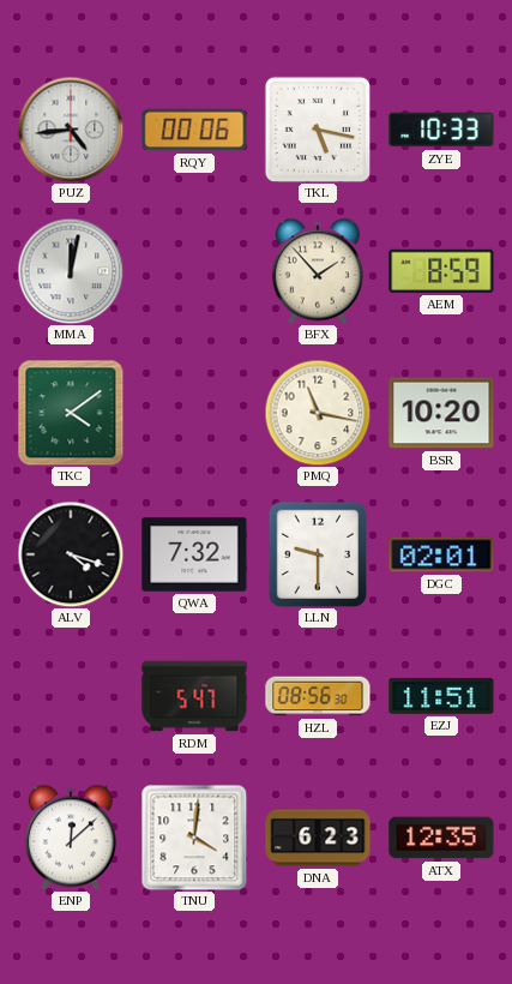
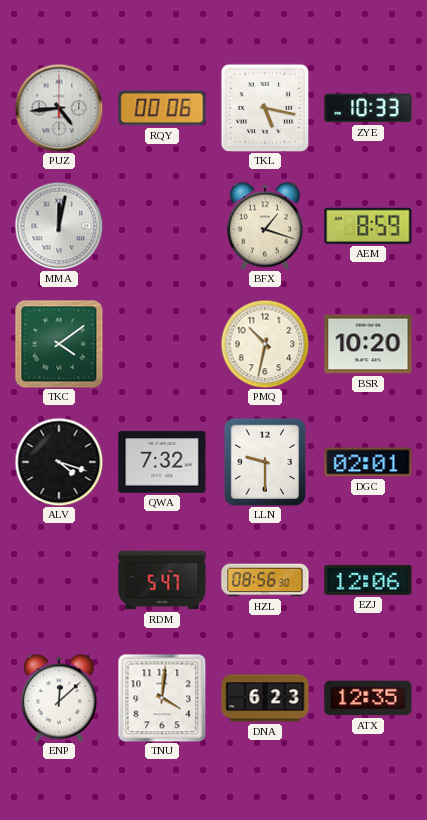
BFX: 1:53 -> 1:18
PMQ: 11:17 -> 10:32
EZJ: 11:51 -> 12:06
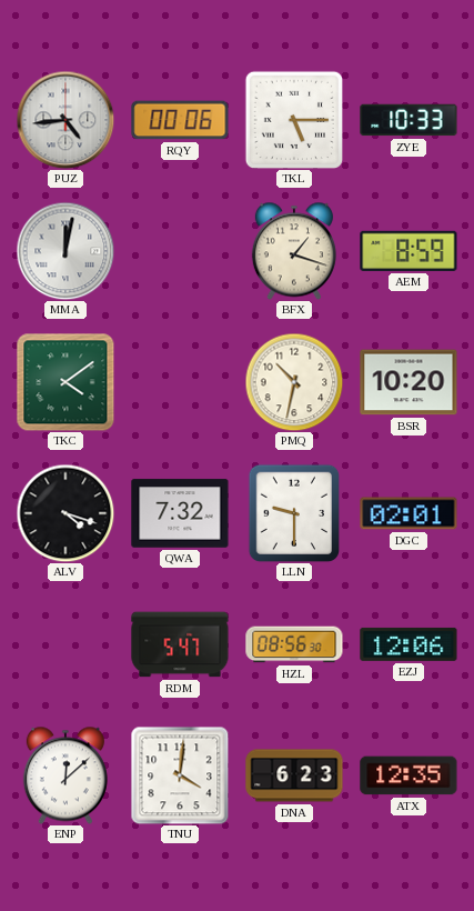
TKL: 5:17 -> 5:15
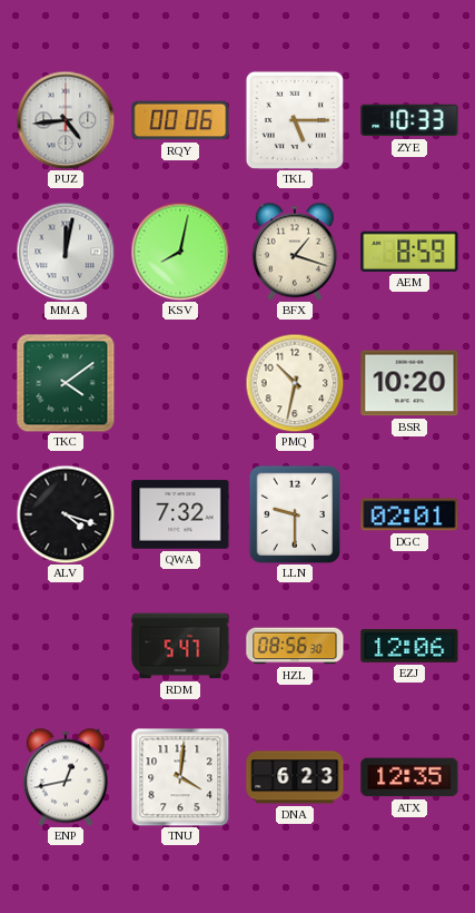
KSV: none -> 8:02
ENP: 12:08 -> 12:43
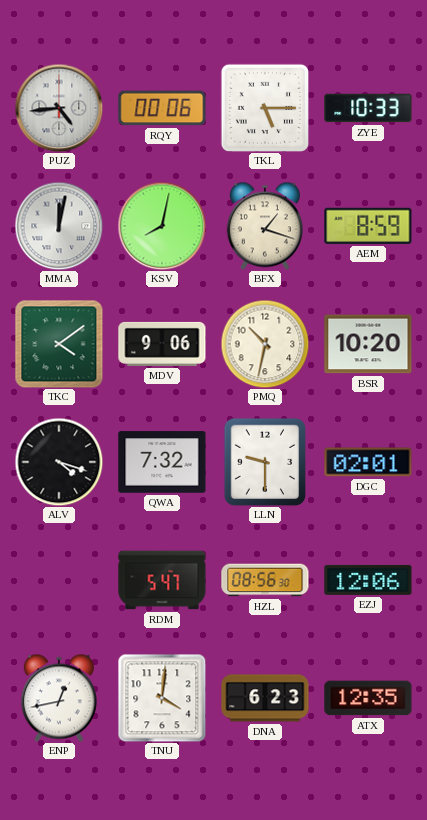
MDV: none -> 9:06
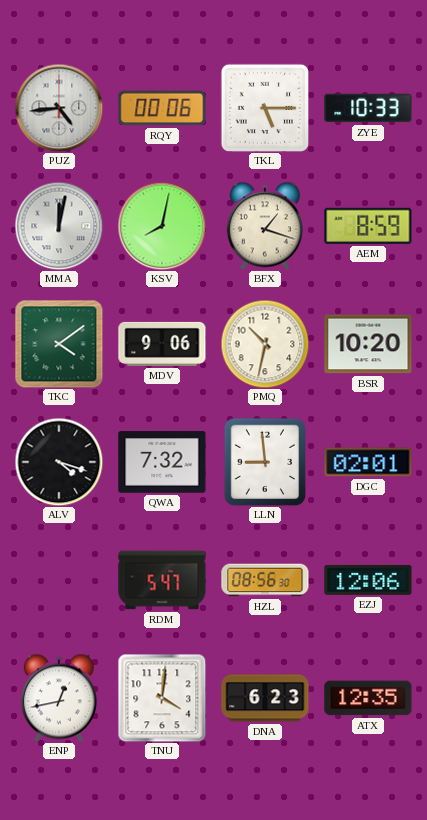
LLN: 9:30 -> 8:59
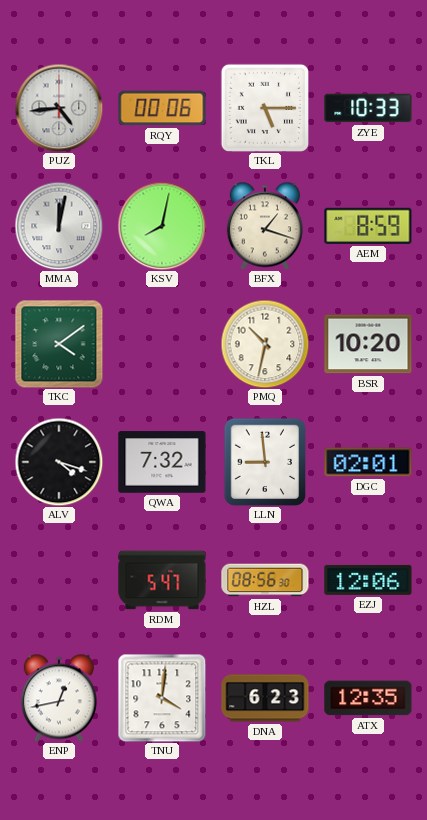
MDV: 9:06 -> none
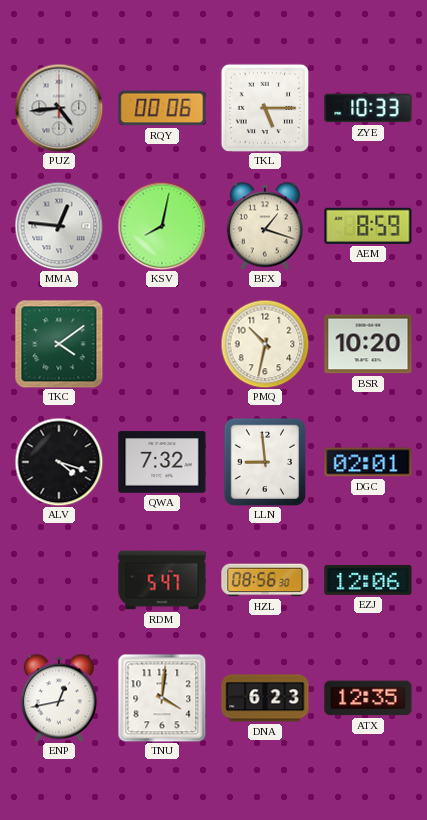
MMA: 12:02 -> 12:46
